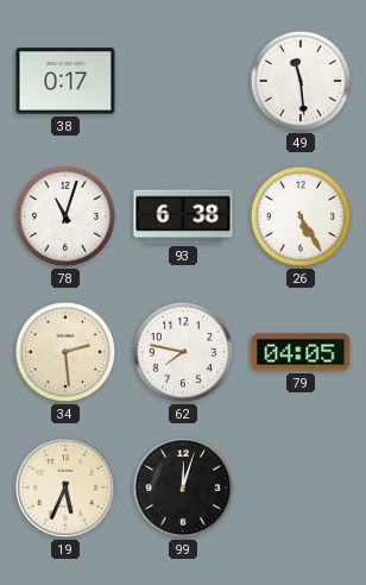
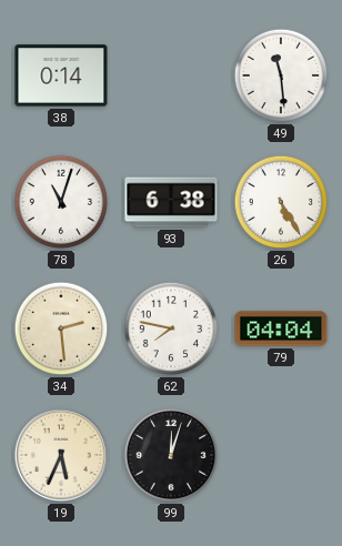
38: 0:17 -> 0:14
79: 04:05 -> 04:04
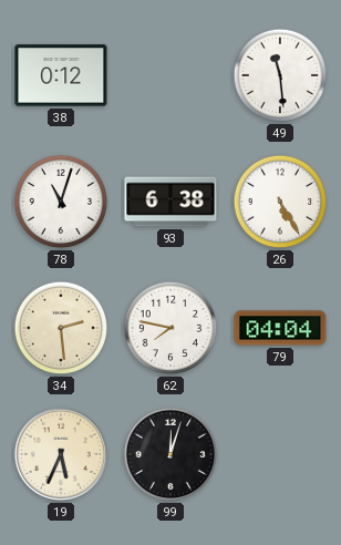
38: 0:14 -> 0:12
